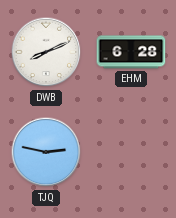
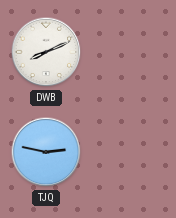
EHM: 6:28 -> none
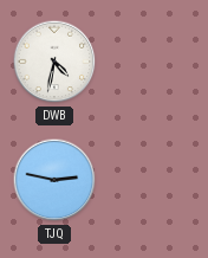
DWB: 8:11 -> 4:32
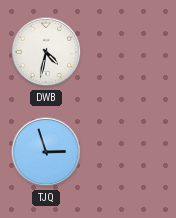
TJQ: 2:47 -> 2:57
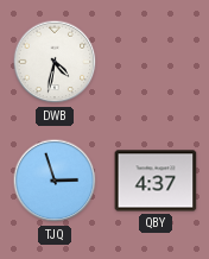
QBY: none -> 4:37
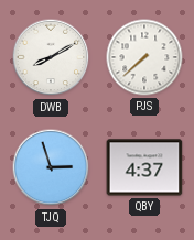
DWB: 4:32 -> 8:10
PJS: none -> 7:38
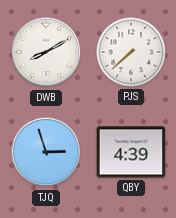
QBY: 4:37 -> 4:39
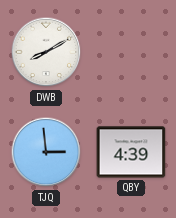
PJS: 7:38 -> none
TJQ: 2:57 -> 2:59
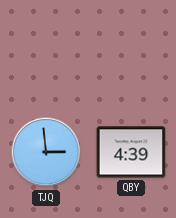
DWB: 8:10 -> none
